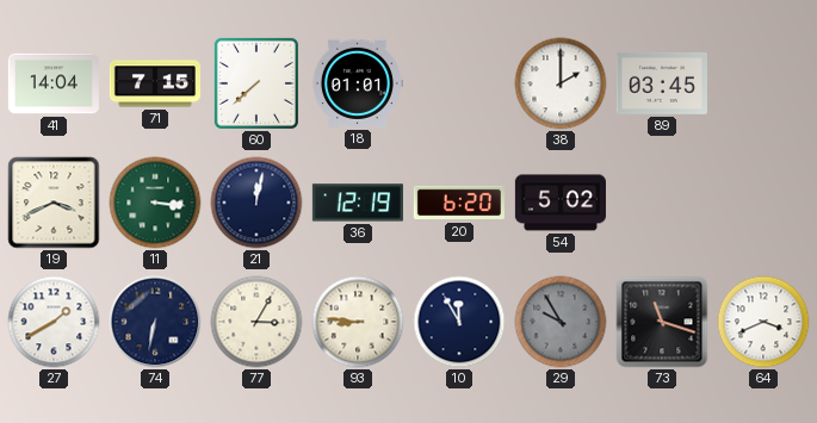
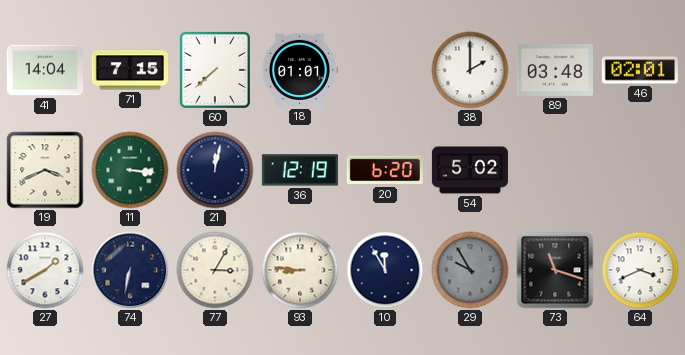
89: 03:45 -> 03:48
46: none -> 02:01
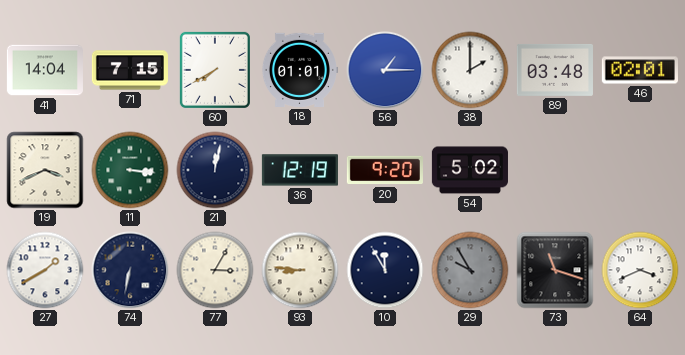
60: 7:38 -> 7:40
56: none -> 1:15
20: 6:20 -> 9:20
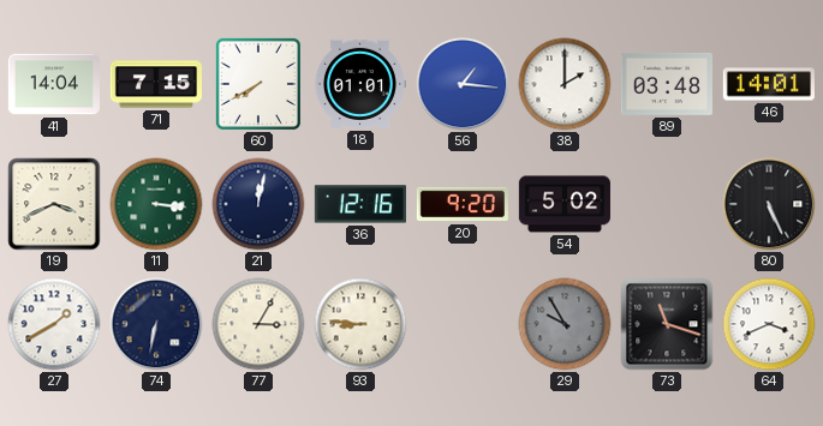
56: 1:15 -> 1:16
46: 02:01 -> 14:01
36: 12:19 -> 12:16
80: none -> 5:26
10: 11:55 -> none
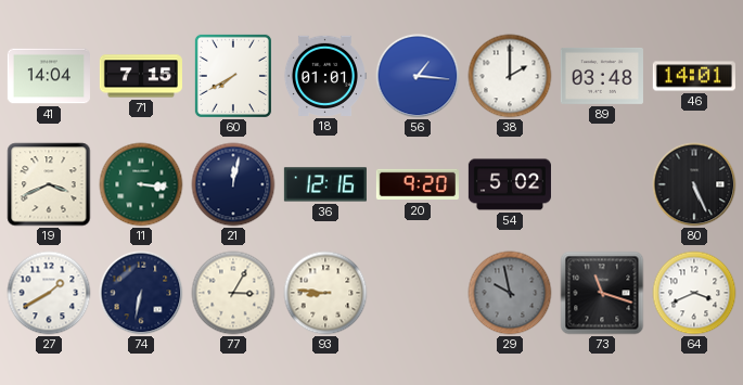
29: 9:55 -> 9:58
